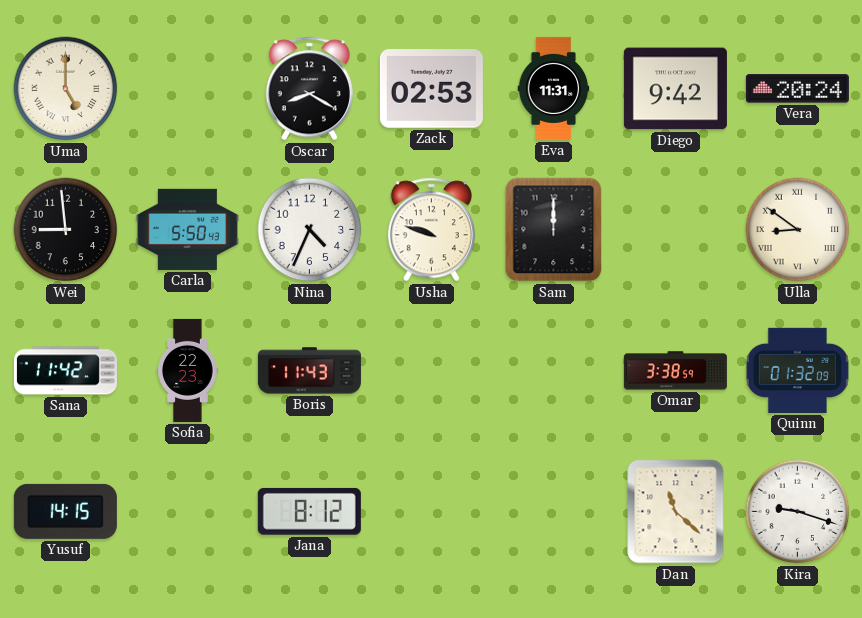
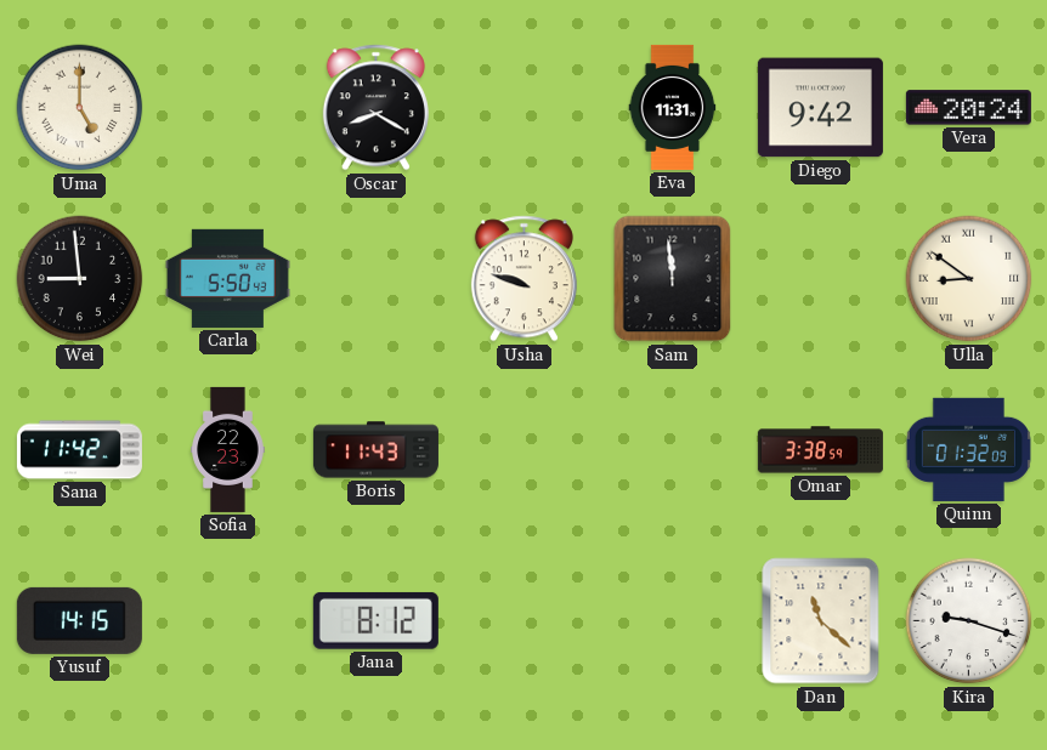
Zack: 02:53 -> none
Nina: 4:34 -> none
Sam: 12:00 -> 11:59
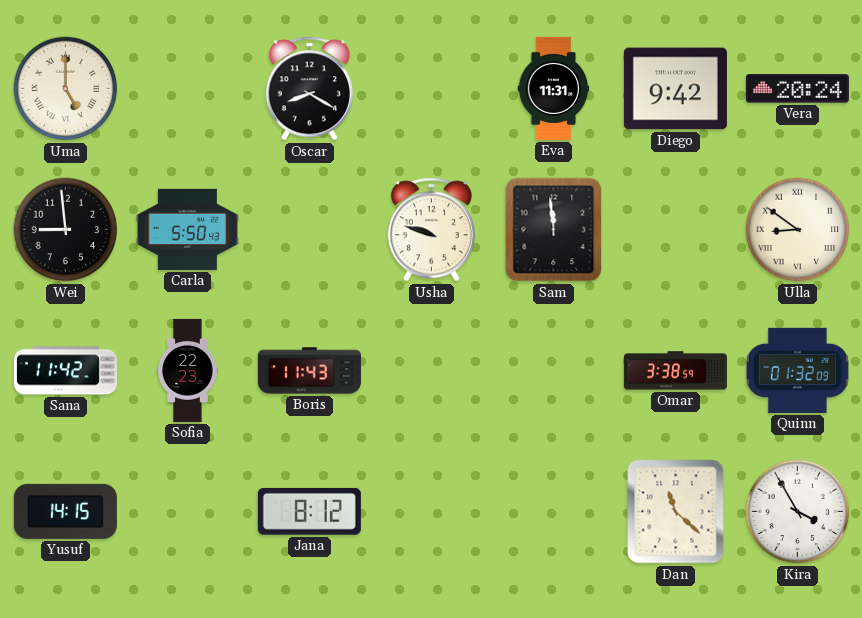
Kira: 9:18 -> 3:55
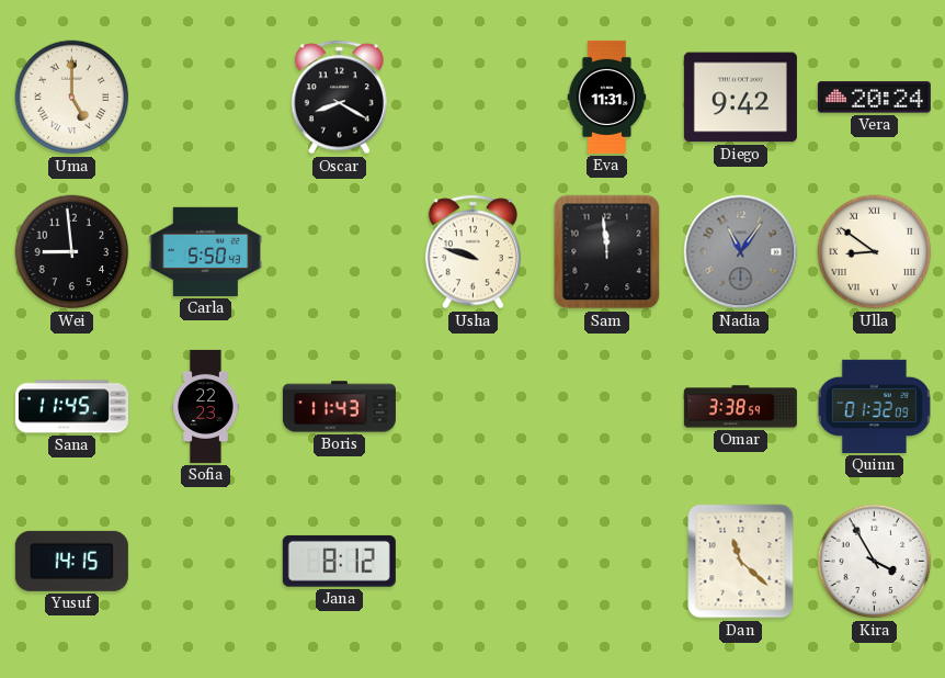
Nadia: none -> 11:06
Sana: 11:42 -> 11:45
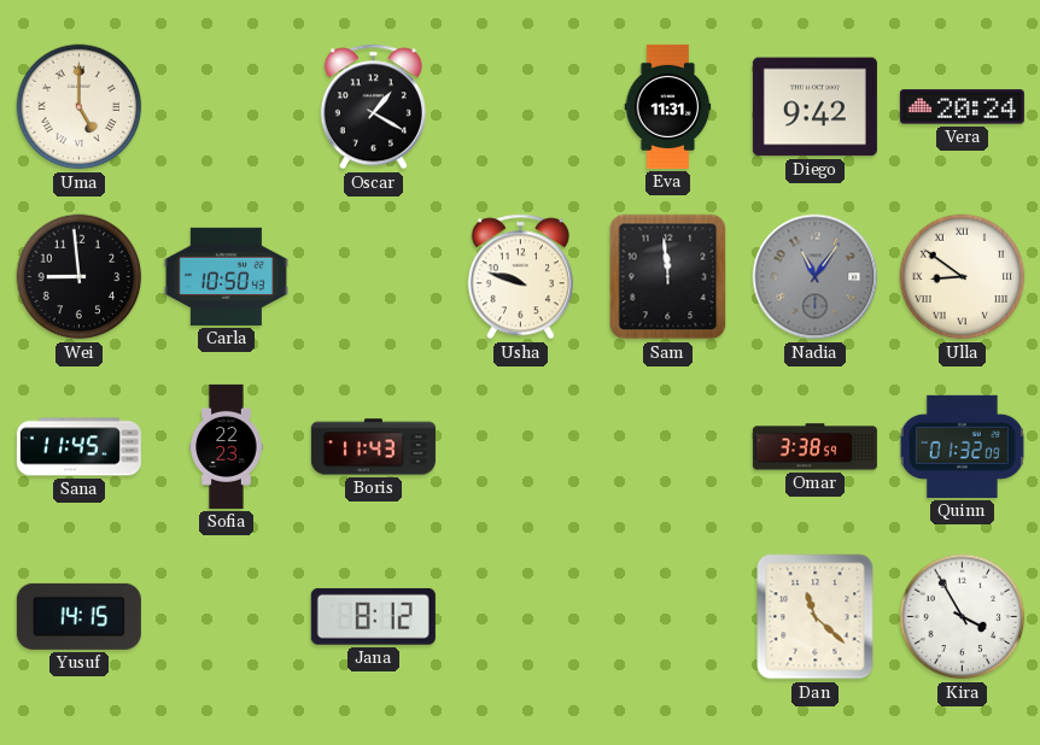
Oscar: 8:20 -> 1:20
Carla: 5:50 -> 10:50
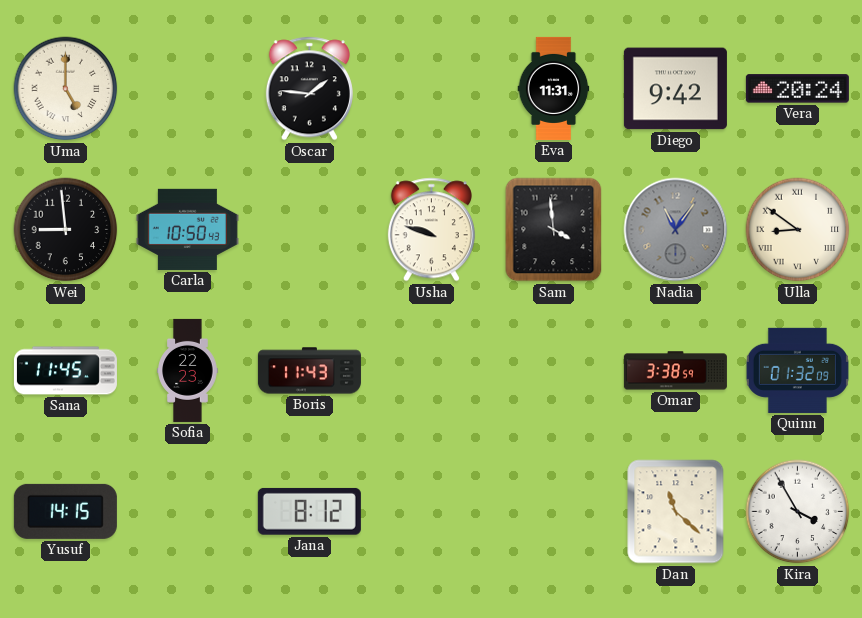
Oscar: 1:20 -> 1:46
Sam: 11:59 -> 3:59
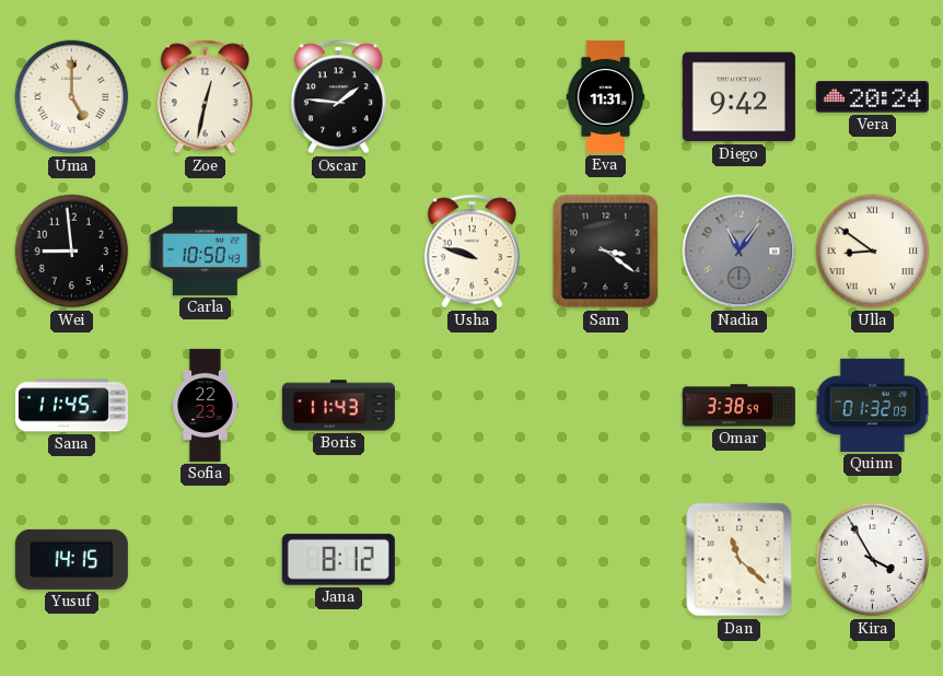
Zoe: none -> 12:32
Sam: 3:59 -> 3:21
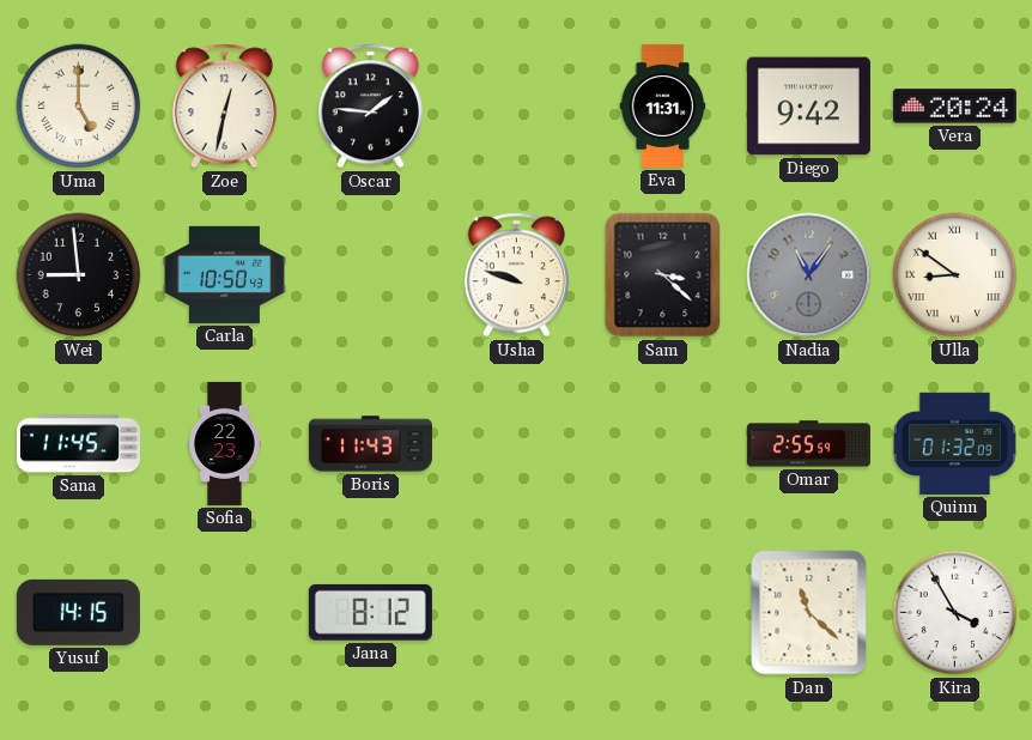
Sam: 3:21 -> 3:22
Omar: 3:38 -> 2:55
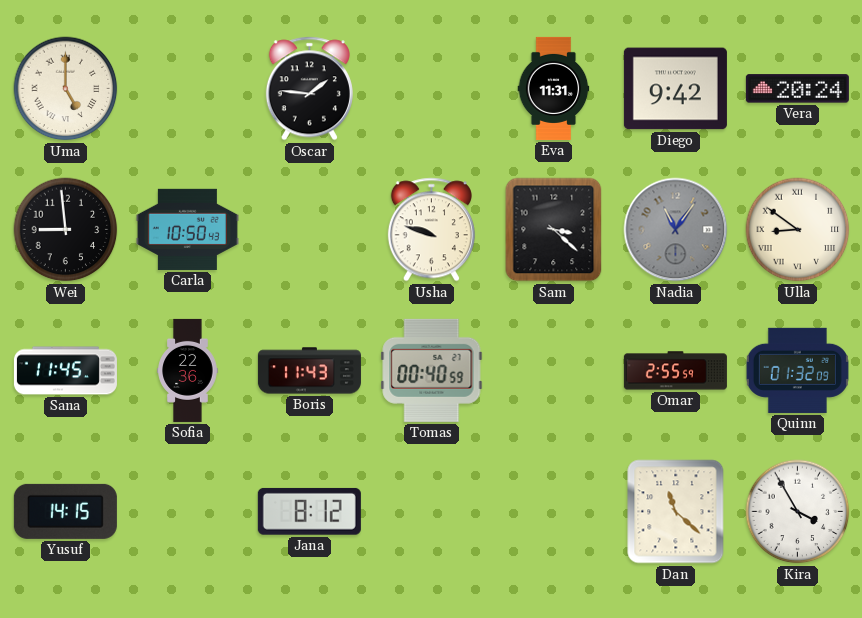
Zoe: 12:32 -> none
Sofia: 22:23 -> 22:36
Tomas: none -> 00:40
